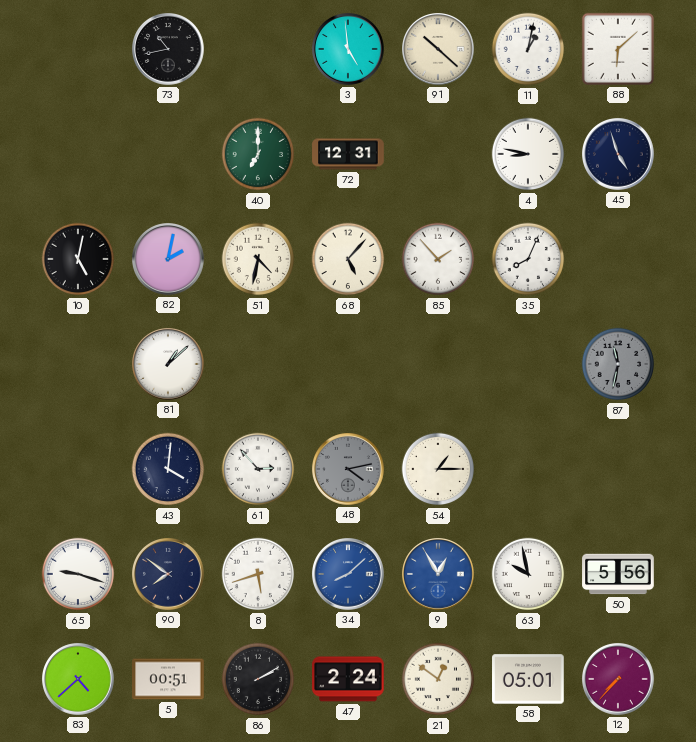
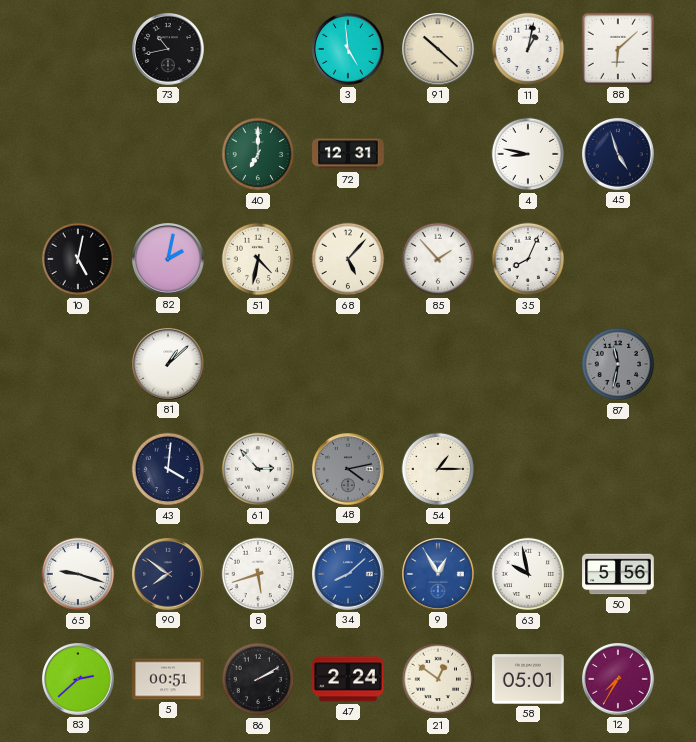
83: 4:38 -> 2:38
12: 7:37 -> 7:35
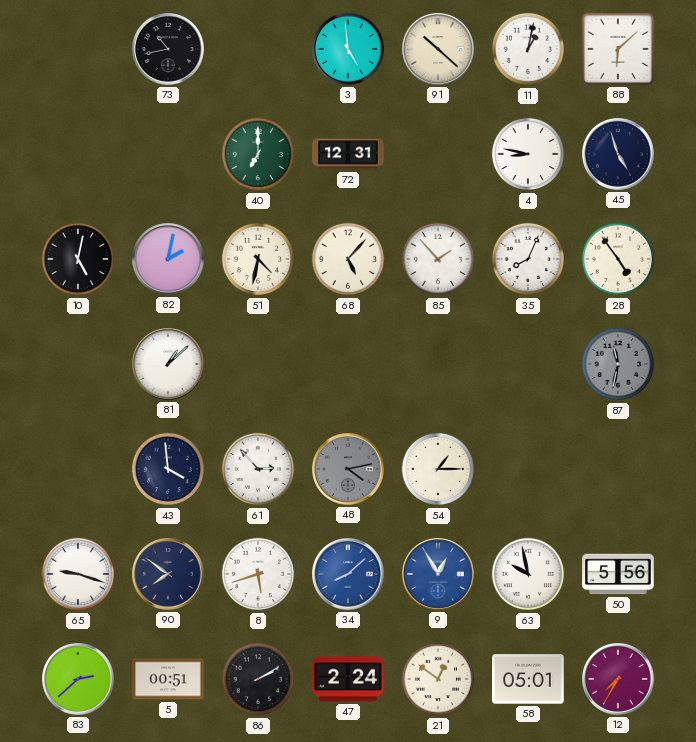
28: none -> 4:54
43: 4:01 -> 3:59
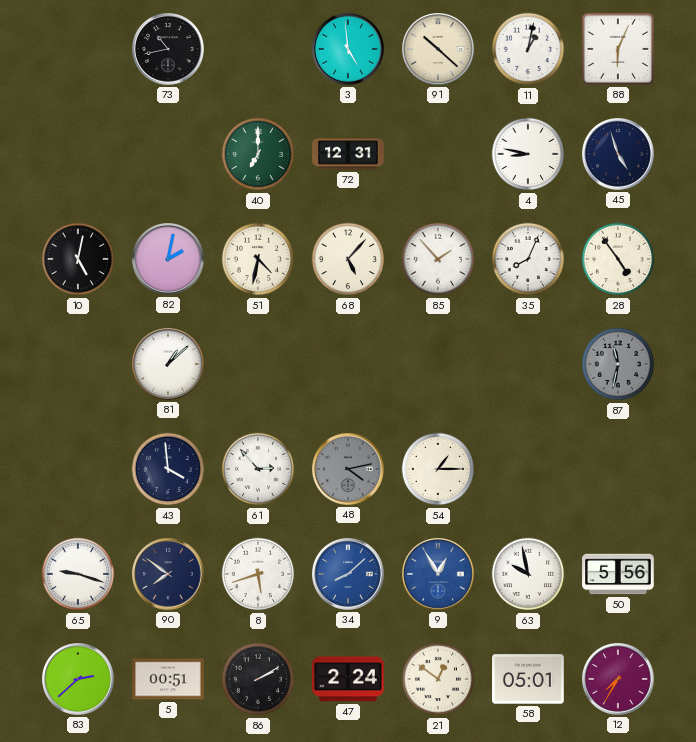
88: 6:08 -> 6:04
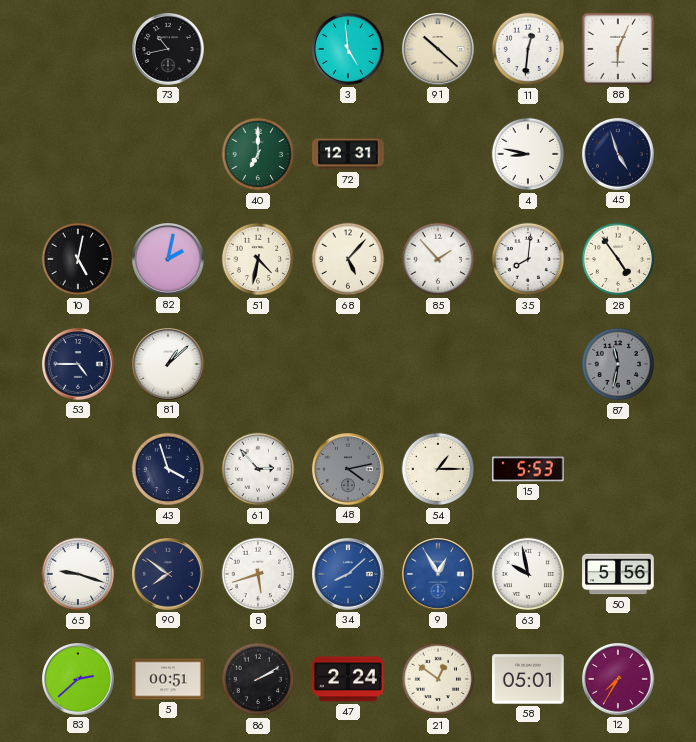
11: 1:02 -> 12:31
35: 8:04 -> 8:01
53: none -> 4:45
43: 3:59 -> 3:57
15: none -> 5:53
